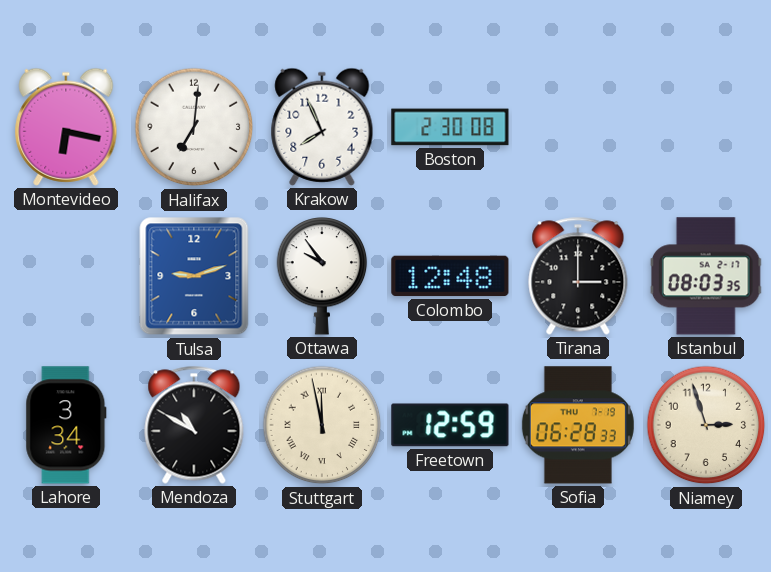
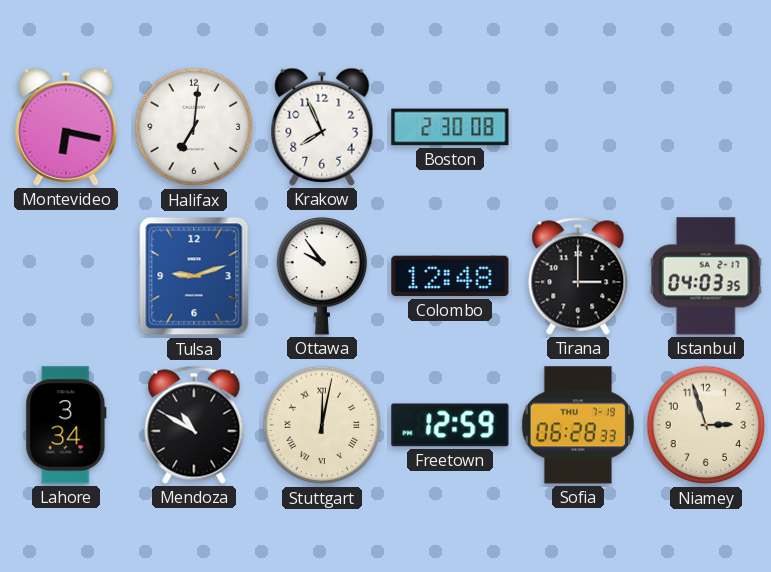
Istanbul: 08:03 -> 04:03
Stuttgart: 11:58 -> 12:02
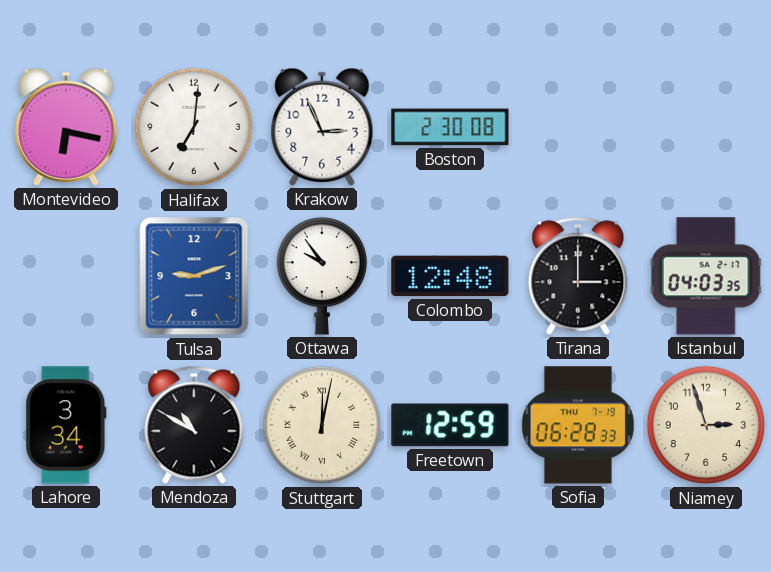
Krakow: 7:56 -> 2:56
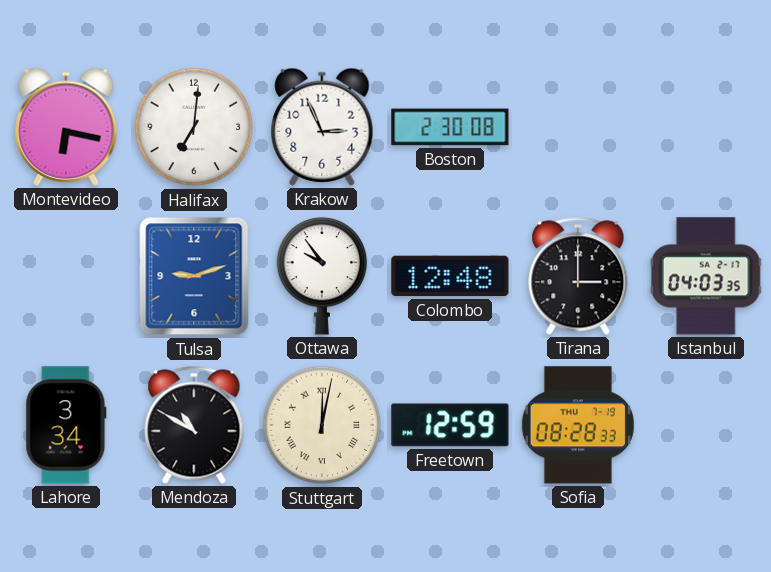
Sofia: 06:28 -> 08:28
Niamey: 2:57 -> none
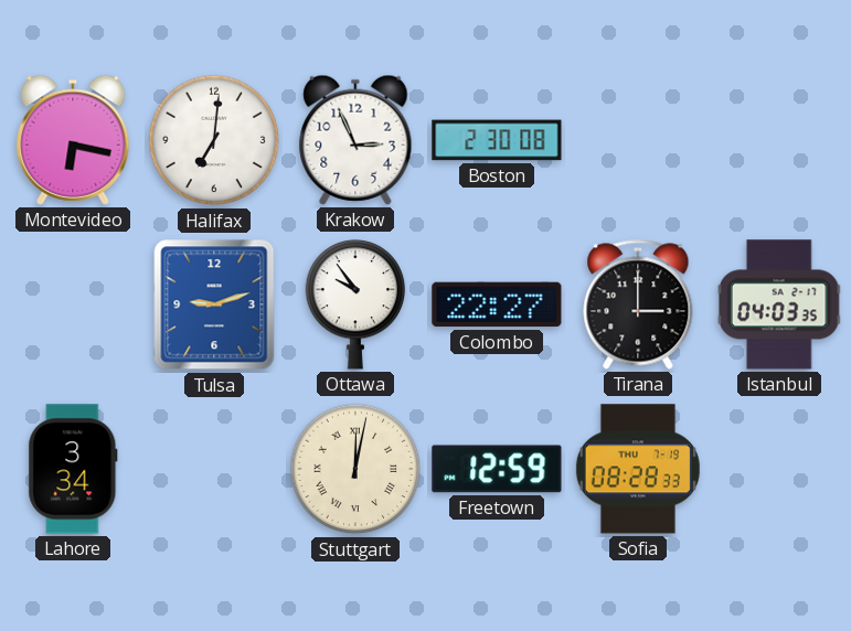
Colombo: 12:48 -> 22:27
Mendoza: 10:50 -> none
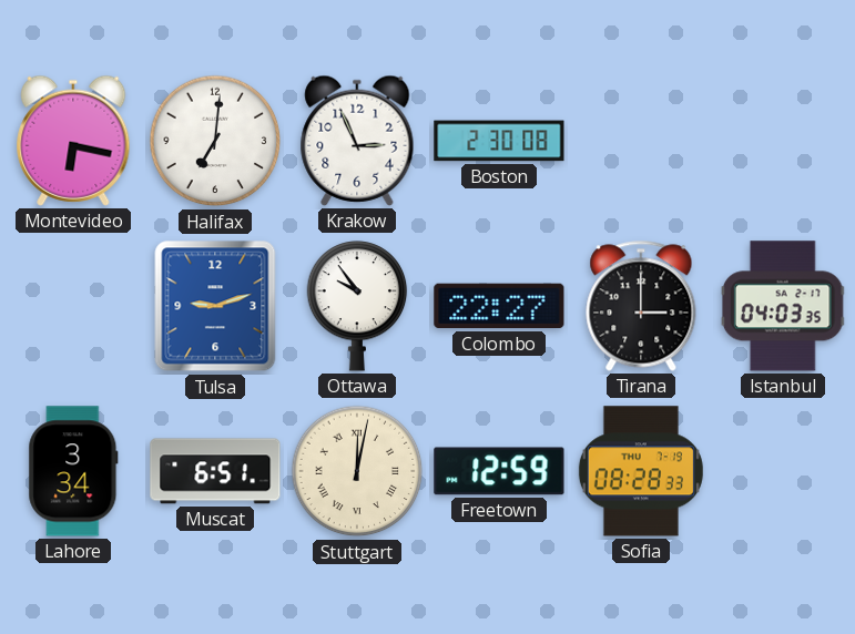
Muscat: none -> 6:51
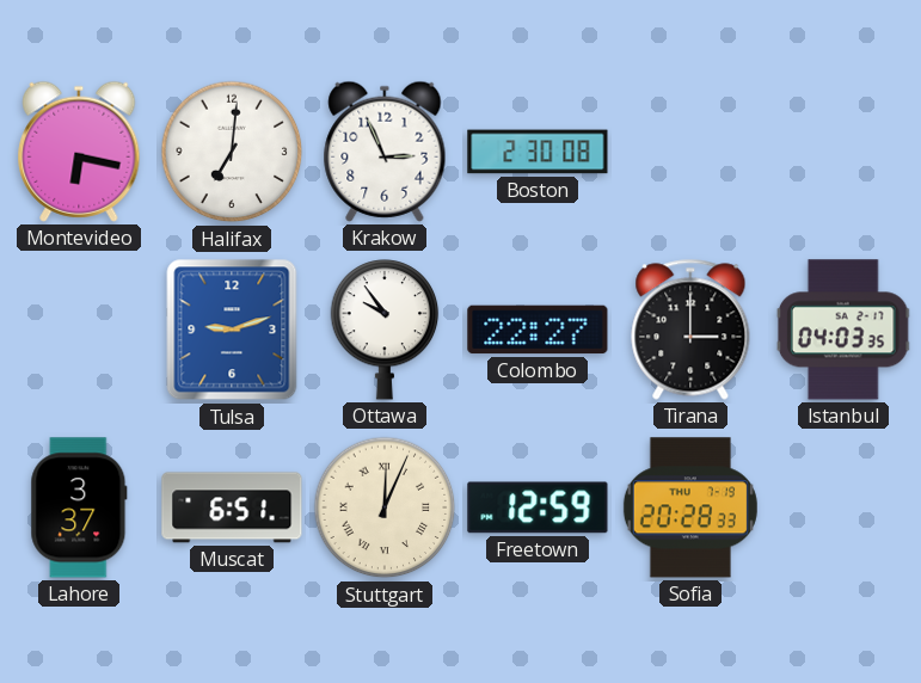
Lahore: 3:34 -> 3:37
Stuttgart: 12:02 -> 12:04
Sofia: 08:28 -> 20:28
